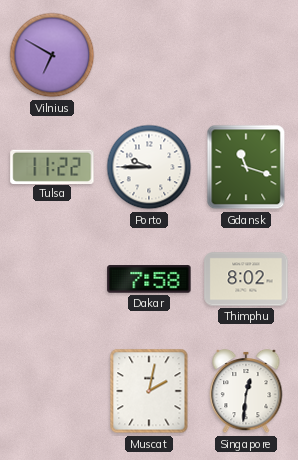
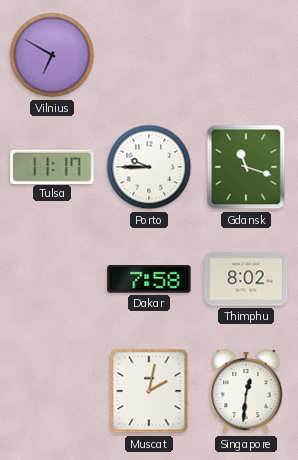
Tulsa: 11:22 -> 11:17
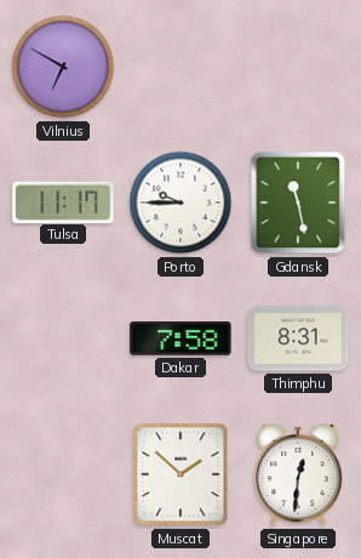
Gdansk: 11:18 -> 11:28
Thimphu: 8:02 -> 8:31
Muscat: 2:02 -> 1:52
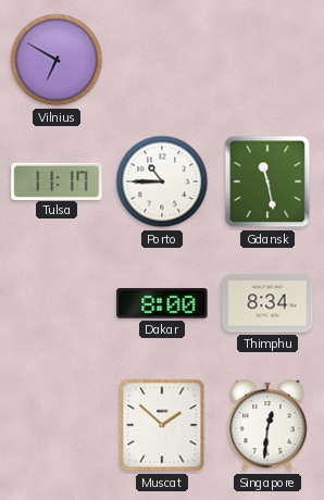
Porto: 9:45 -> 10:45
Dakar: 7:58 -> 8:00
Thimphu: 8:31 -> 8:34
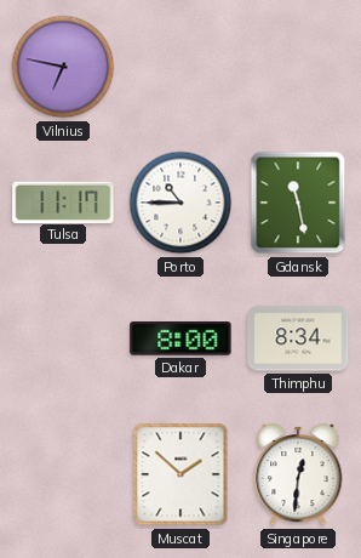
Vilnius: 6:50 -> 6:47
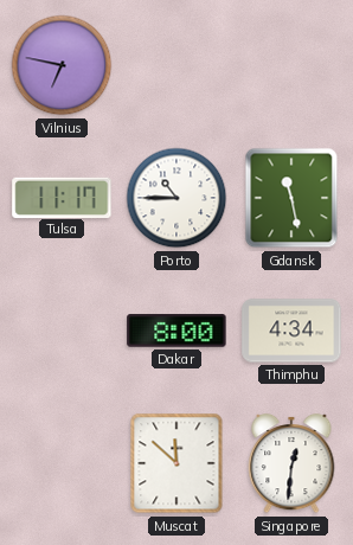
Thimphu: 8:34 -> 4:34
Muscat: 1:52 -> 11:52
